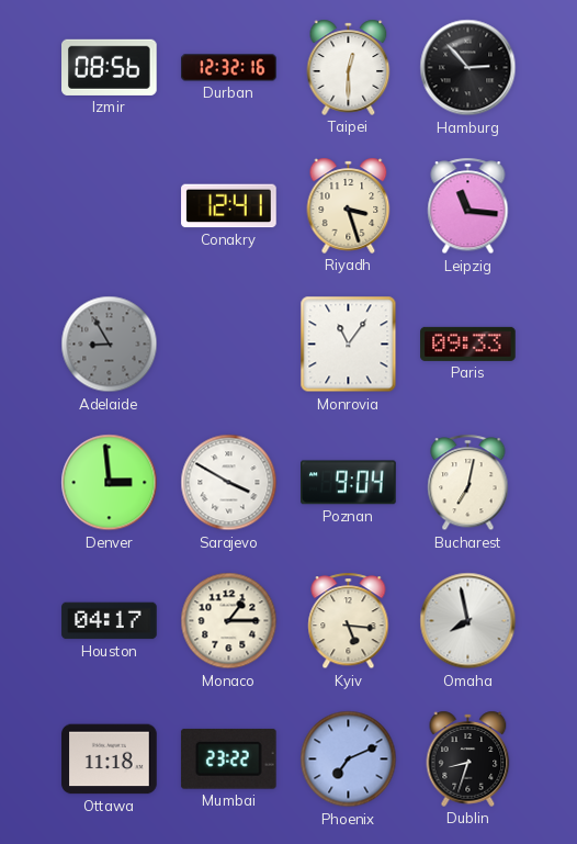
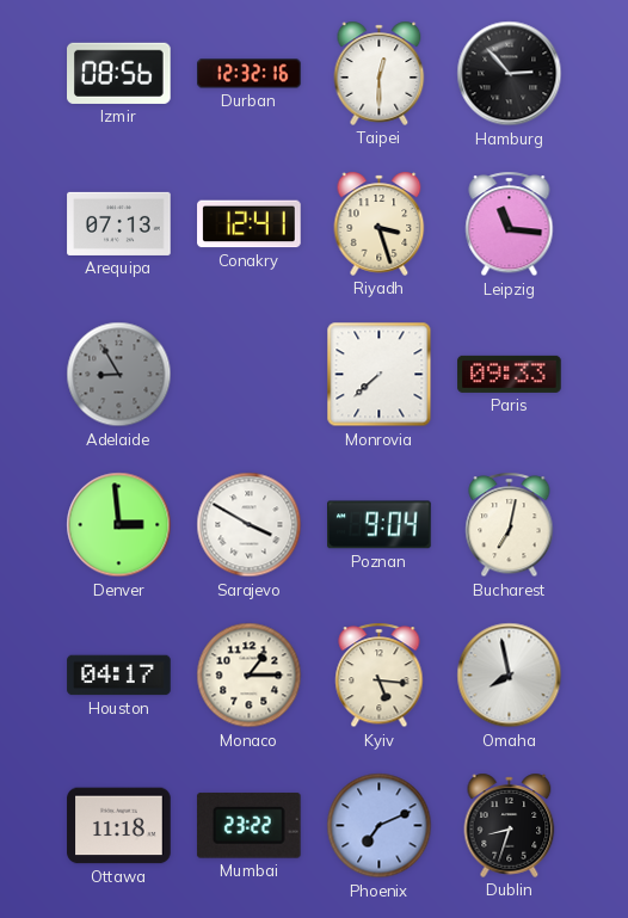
Arequipa: none -> 07:13
Monrovia: 11:06 -> 7:38
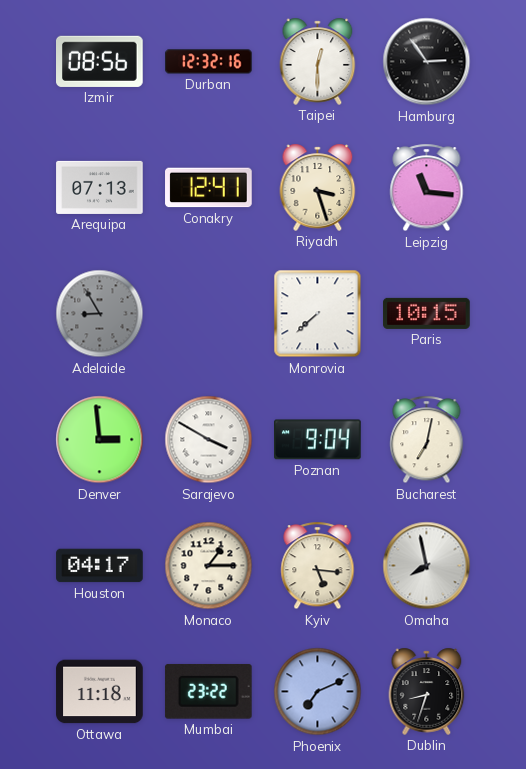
Hamburg: 2:53 -> 2:54
Paris: 09:33 -> 10:15
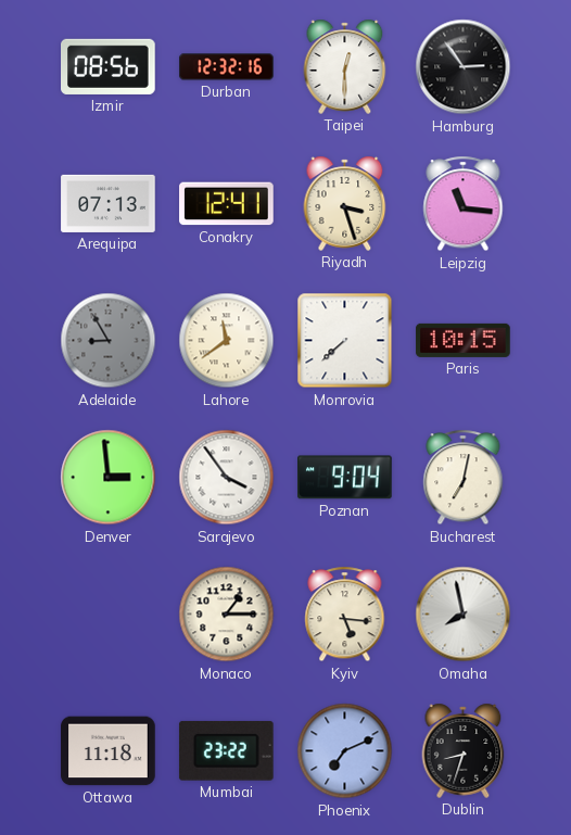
Lahore: none -> 11:39
Sarajevo: 3:50 -> 3:54
Houston: 04:17 -> none
